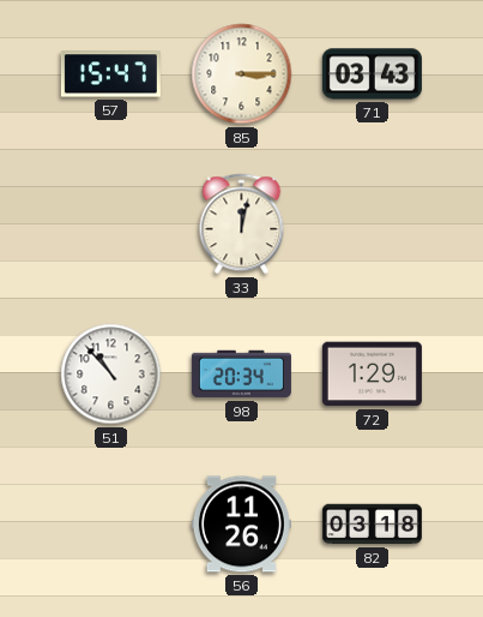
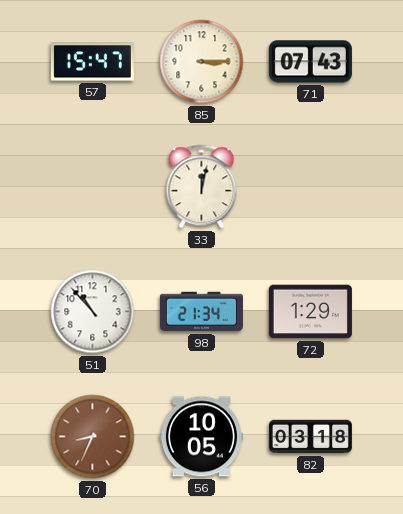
71: 03:43 -> 07:43
98: 20:34 -> 21:34
70: none -> 8:34
56: 11:26 -> 10:05
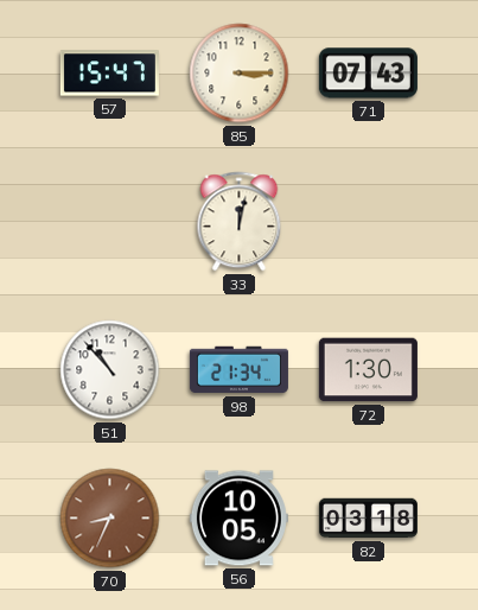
72: 1:29 -> 1:30
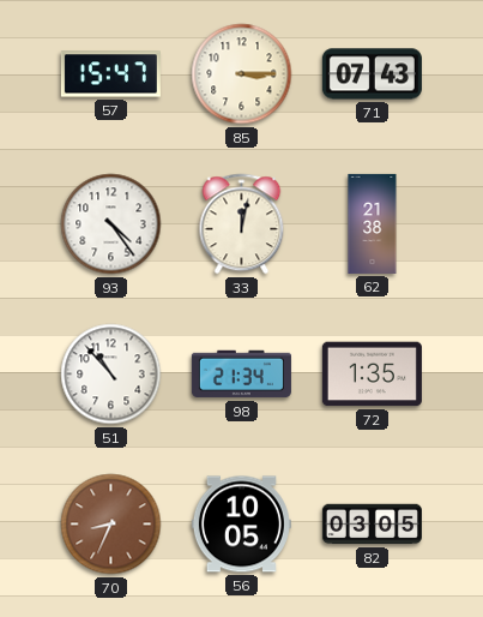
93: none -> 4:24
62: none -> 21:38
72: 1:30 -> 1:35
82: 03:18 -> 03:05
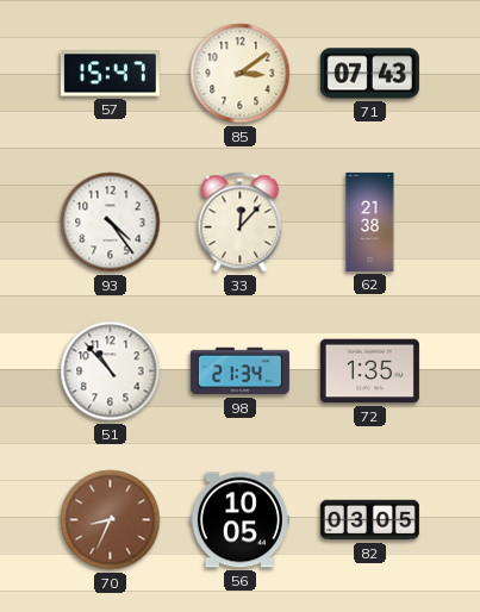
85: 3:15 -> 3:09
33: 12:02 -> 12:07
